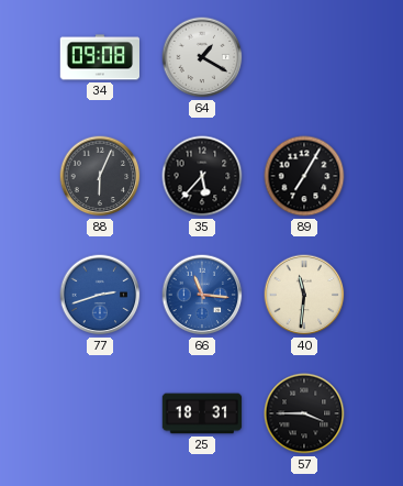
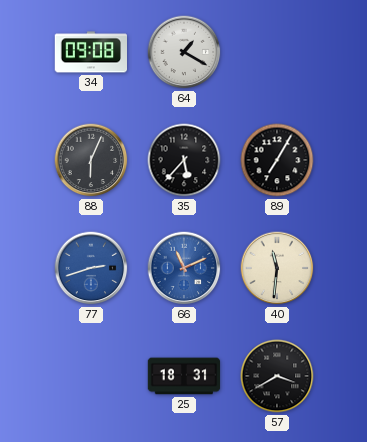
66: 11:16 -> 11:11
57: 3:45 -> 3:40
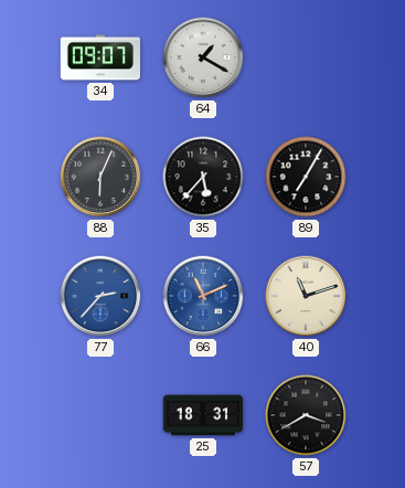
34: 09:08 -> 09:07
77: 2:42 -> 2:37
40: 11:31 -> 11:12
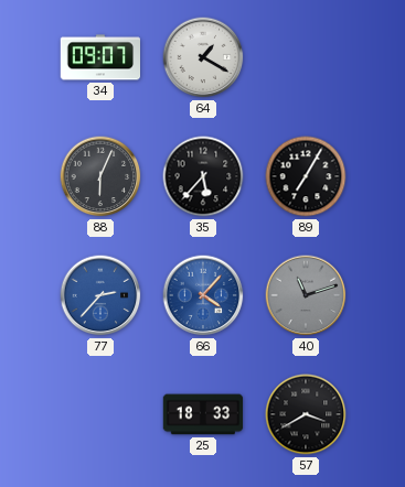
66: 11:11 -> 4:07
40 dial: cream -> grey
25: 18:31 -> 18:33
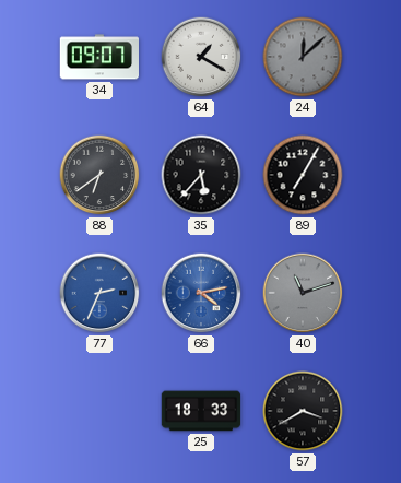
24: none -> 12:08
88: 6:04 -> 6:39
77: 2:37 -> 2:34
66: 4:07 -> 4:13
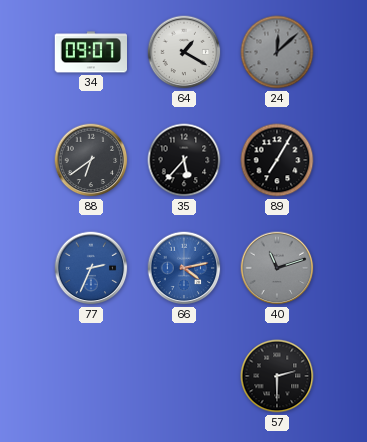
25: 18:33 -> none
57: 3:40 -> 2:30
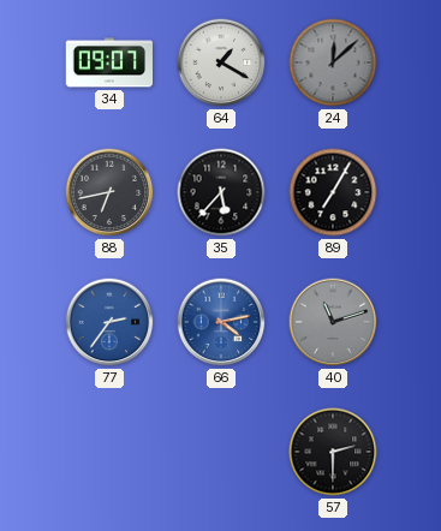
88: 6:39 -> 6:43
77: 2:34 -> 2:36
